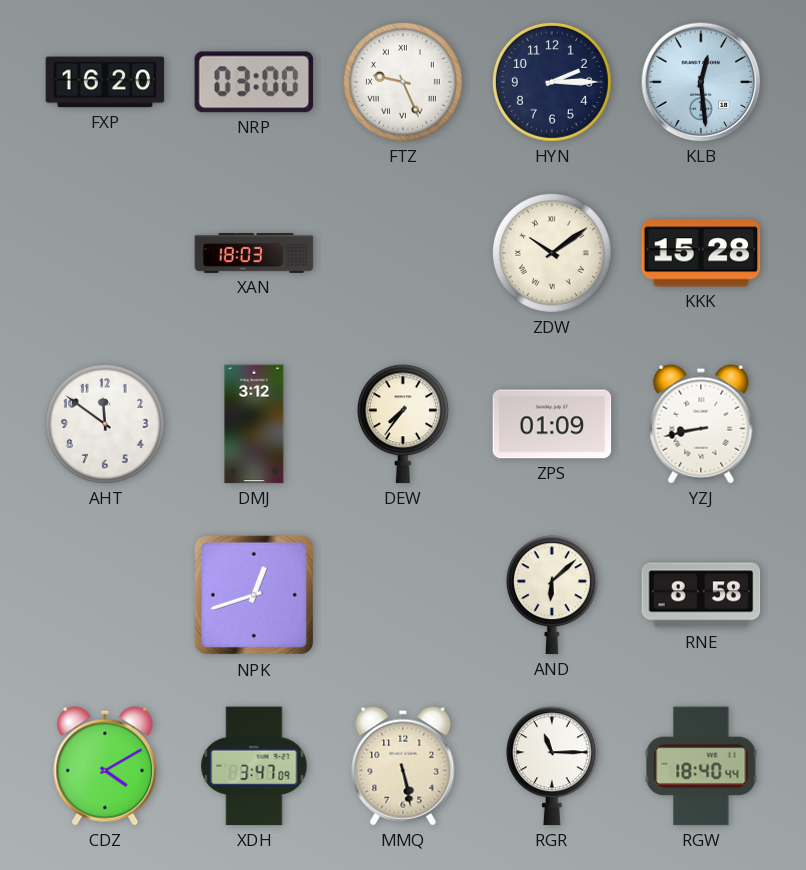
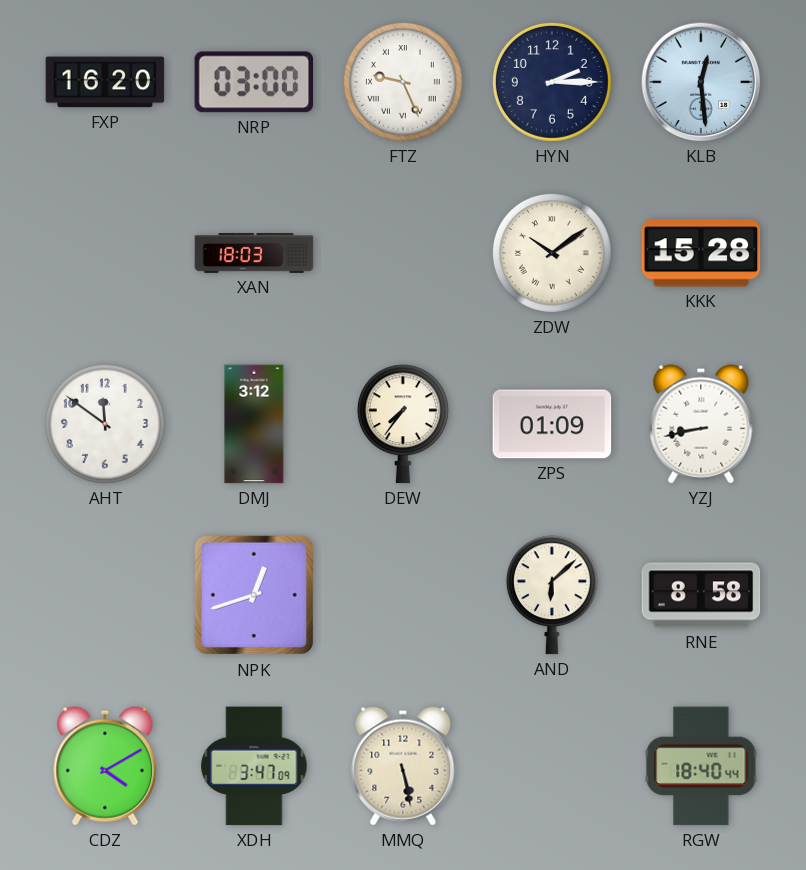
RGR: 11:15 -> none
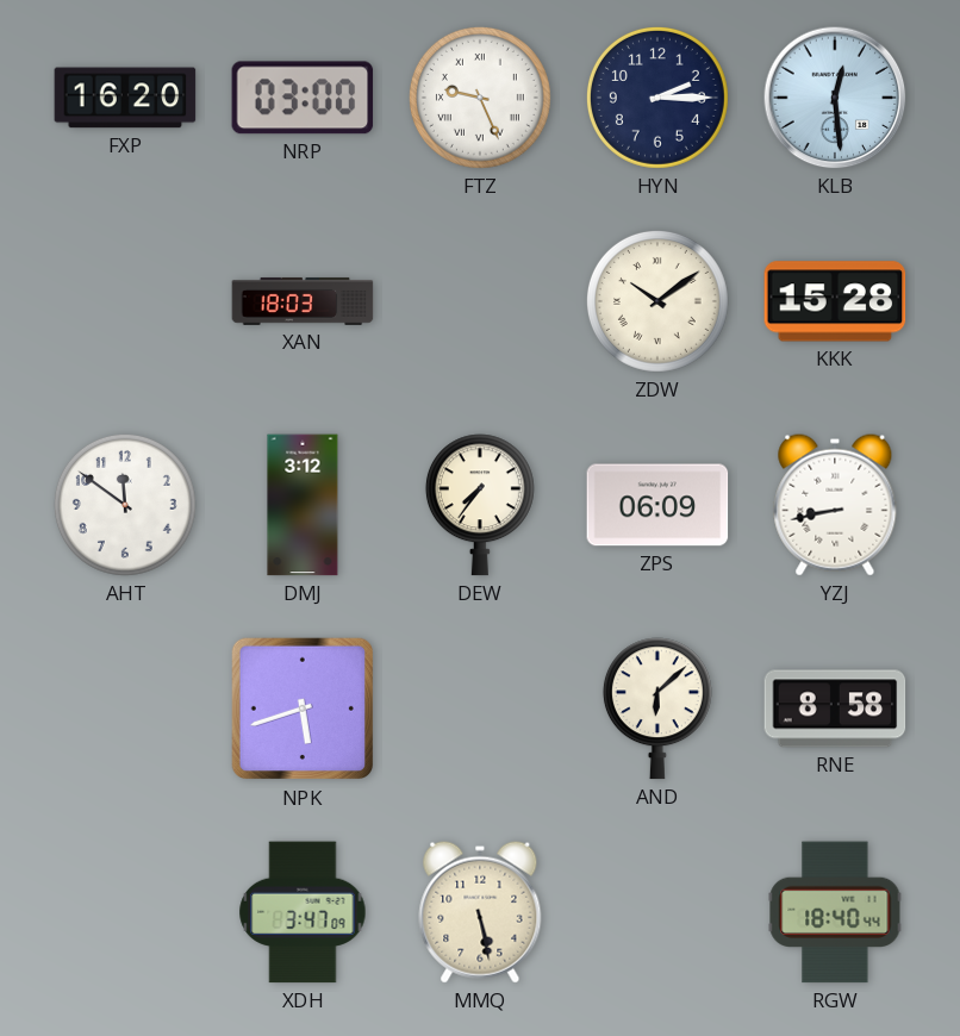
ZPS: 01:09 -> 06:09
NPK: 12:42 -> 5:42
CDZ: 4:10 -> none
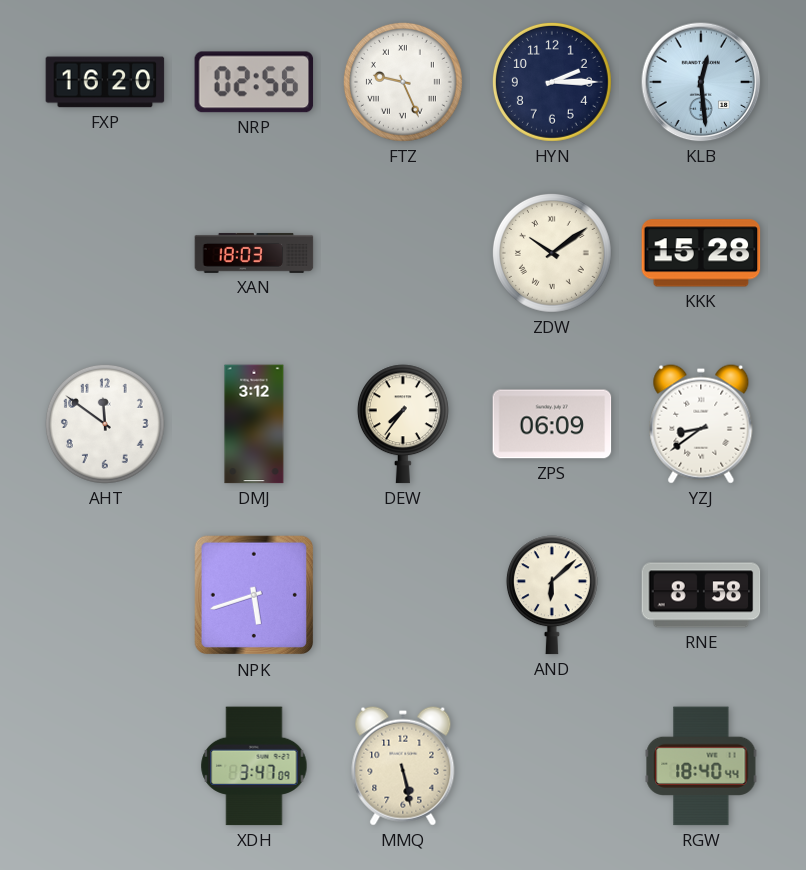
NRP: 03:00 -> 02:56
YZJ: 8:43 -> 8:39
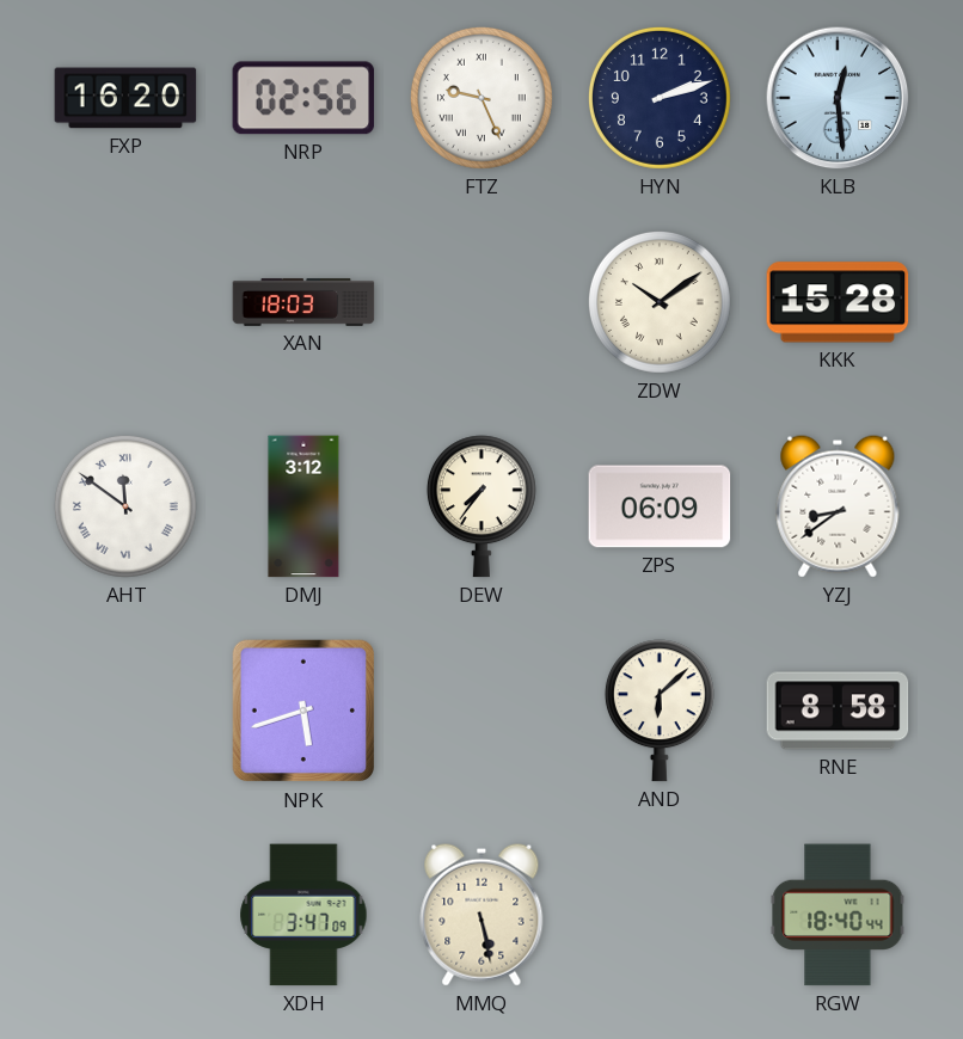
HYN: 2:15 -> 2:12
AHT numerals: Arabic -> Roman
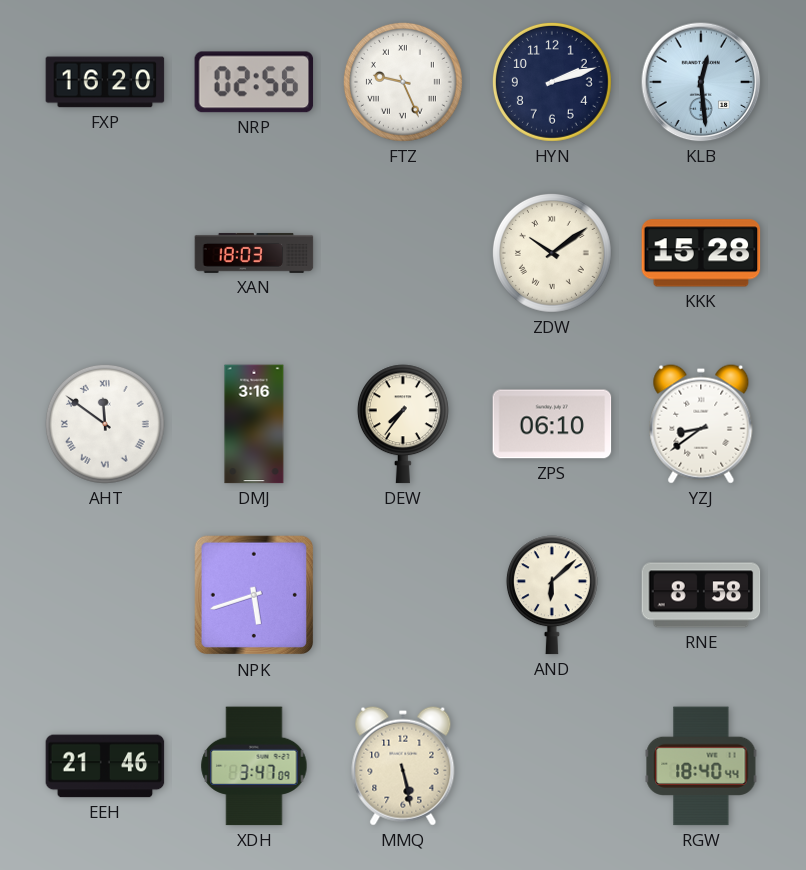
DMJ: 3:12 -> 3:16
ZPS: 06:09 -> 06:10
EEH: none -> 21:46
